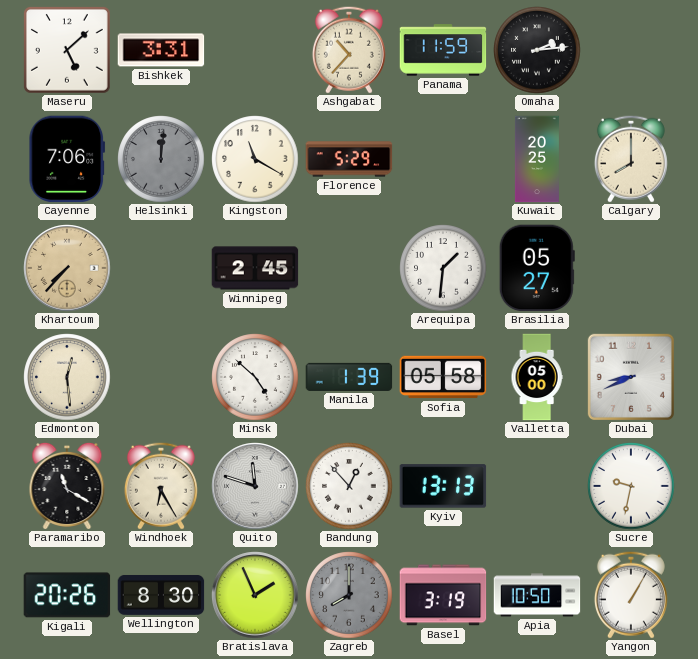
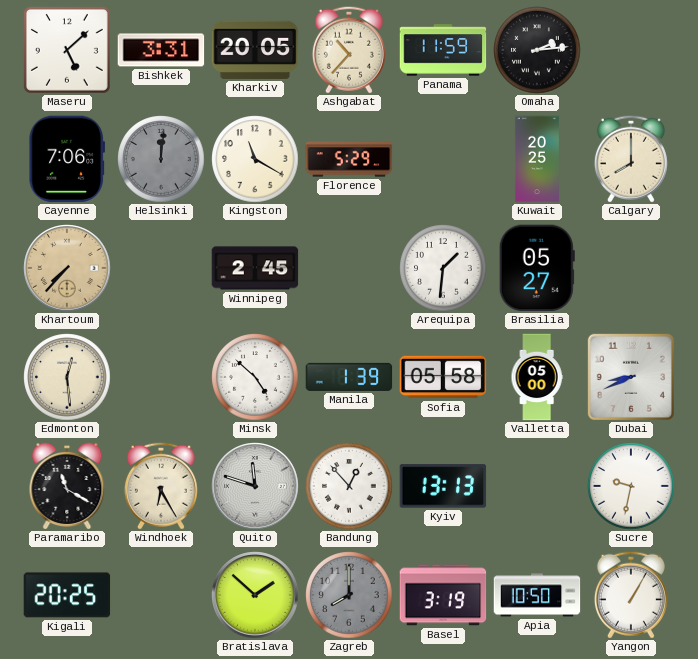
Kharkiv: none -> 20:05
Kigali: 20:26 -> 20:25
Wellington: 8:30 -> none
Bratislava: 1:56 -> 1:52
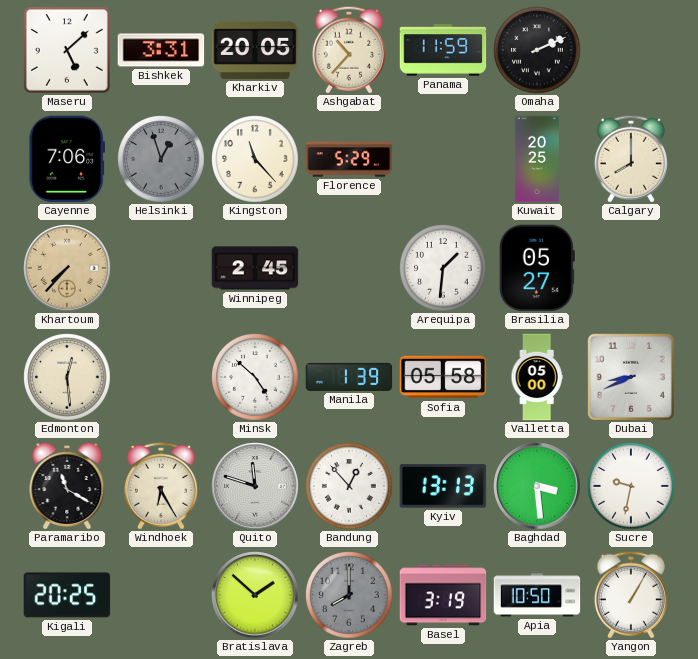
Omaha: 2:14 -> 2:11
Helsinki: 12:01 -> 12:57
Kingston: 11:20 -> 11:23
Baghdad: none -> 3:29
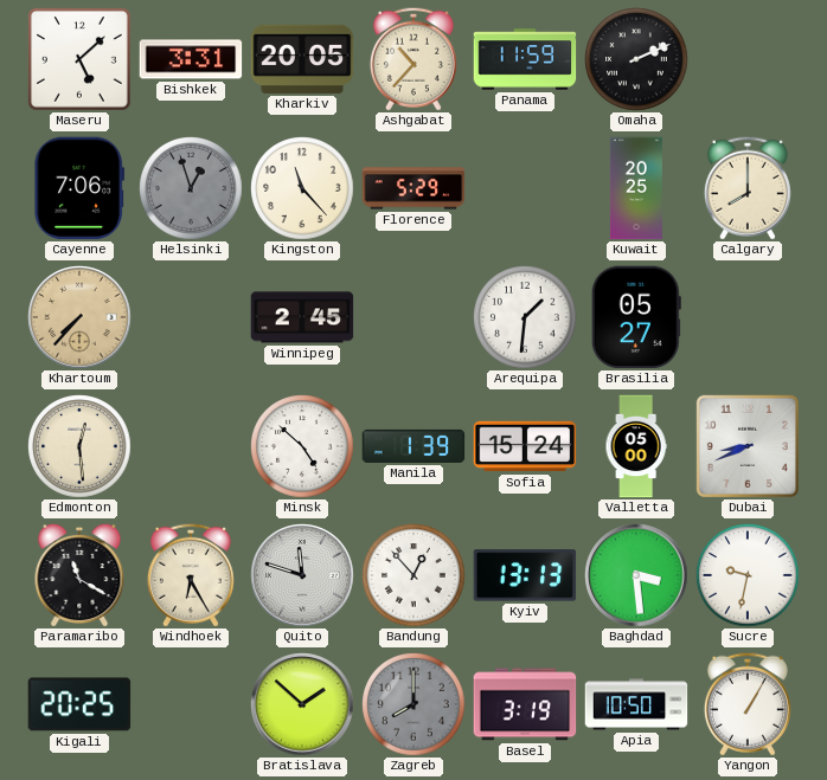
Sofia: 05:58 -> 15:24
